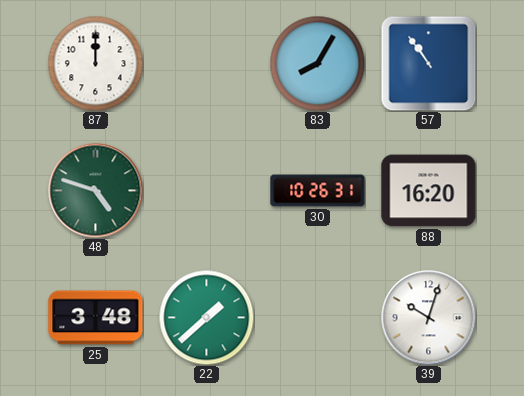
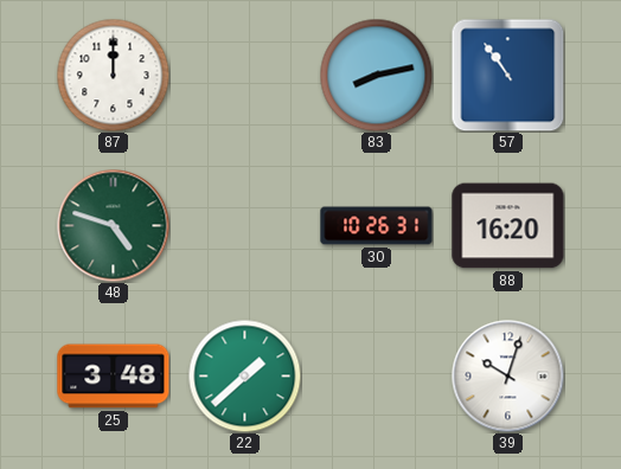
83: 8:05 -> 8:13
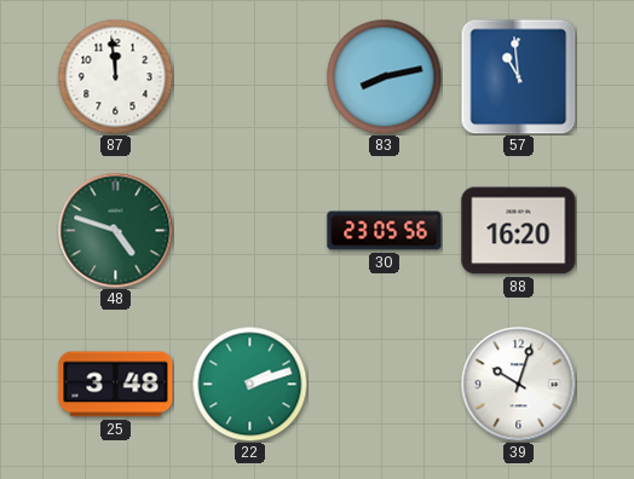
87: 12:00 -> 11:59
57: 10:54 -> 10:59
30: 10:26 -> 23:05
22: 1:38 -> 2:12
